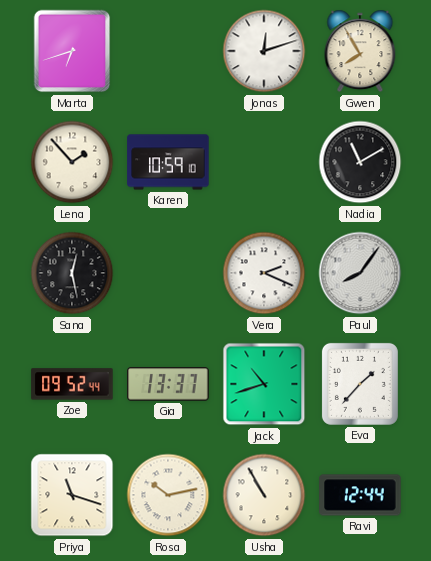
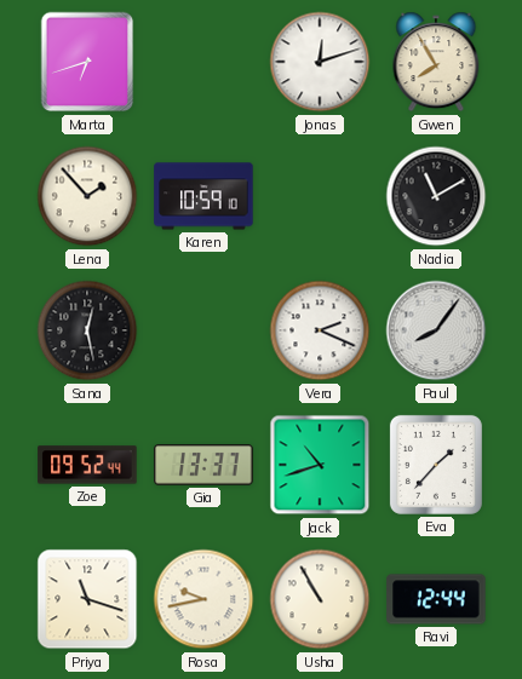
Rosa: 10:13 -> 9:43
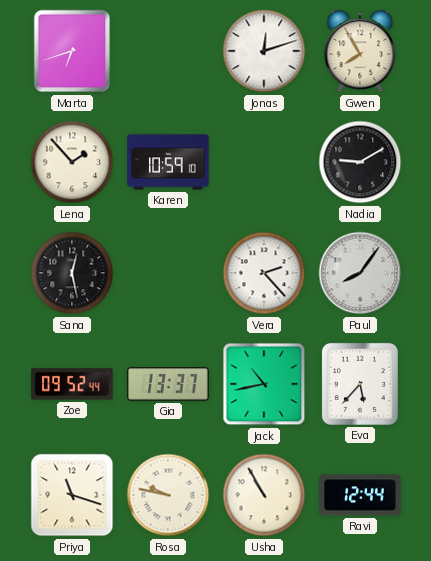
Nadia: 11:10 -> 9:10
Vera: 2:19 -> 2:23
Jack: 10:42 -> 10:43
Eva: 1:37 -> 5:37
Rosa: 9:43 -> 9:47
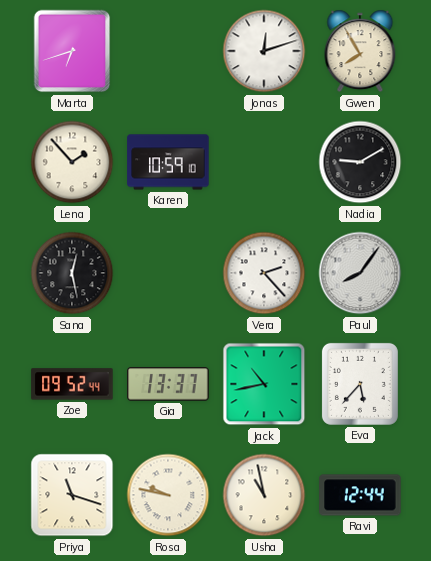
Usha: 10:55 -> 10:58
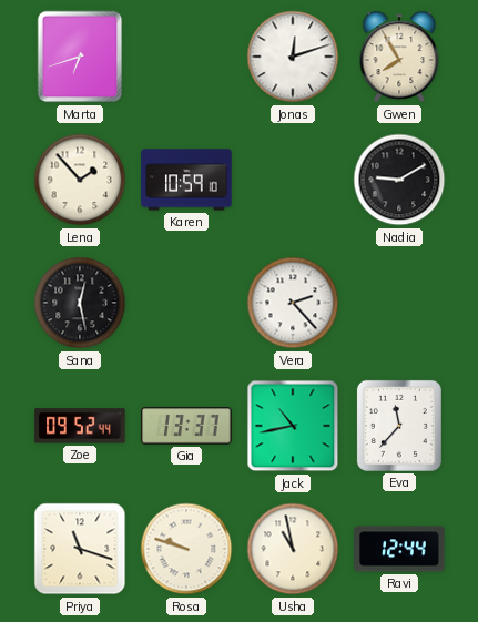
Paul: 8:06 -> none
Eva: 5:37 -> 11:37
Rosa: 9:47 -> 9:48
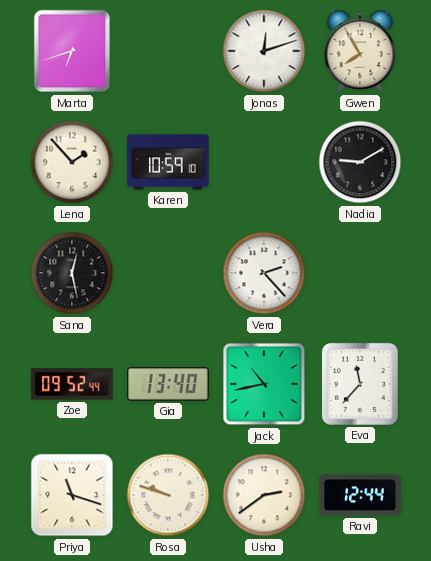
Gia: 13:37 -> 13:40
Usha: 10:58 -> 2:39
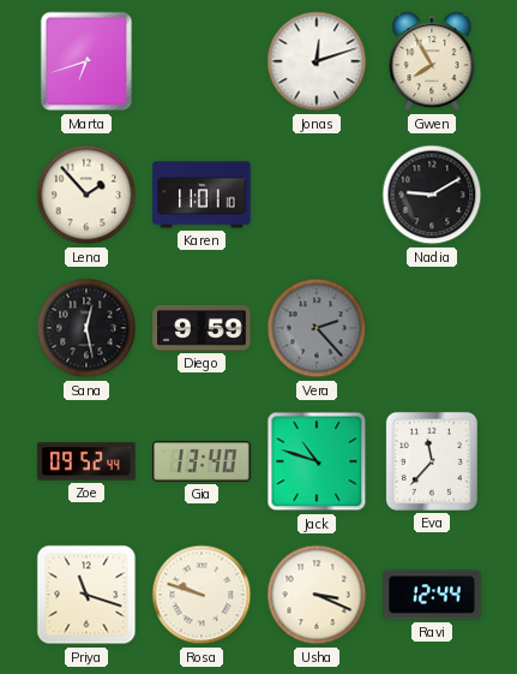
Karen: 10:59 -> 11:01
Diego: none -> 9:59
Vera dial: white -> grey
Jack: 10:43 -> 10:48
Usha: 2:39 -> 3:19
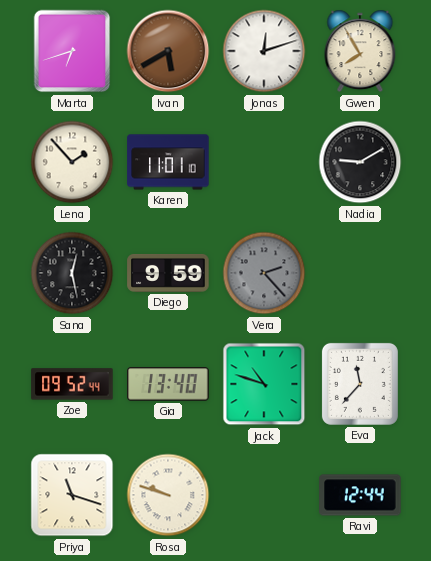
Ivan: none -> 5:40
Usha: 3:19 -> none
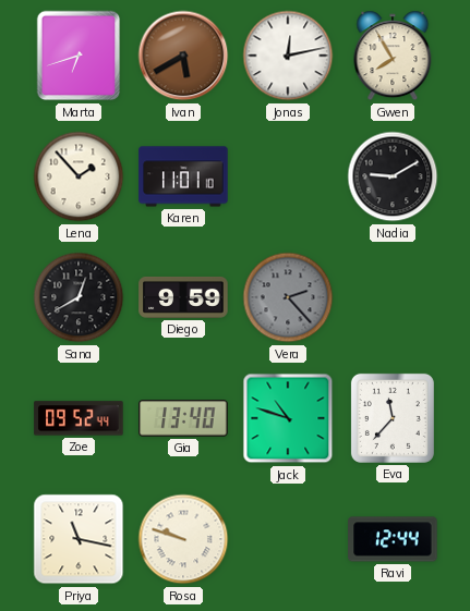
Jonas: 12:12 -> 12:13
Sana: 12:28 -> 12:40
Priya: 11:18 -> 11:17
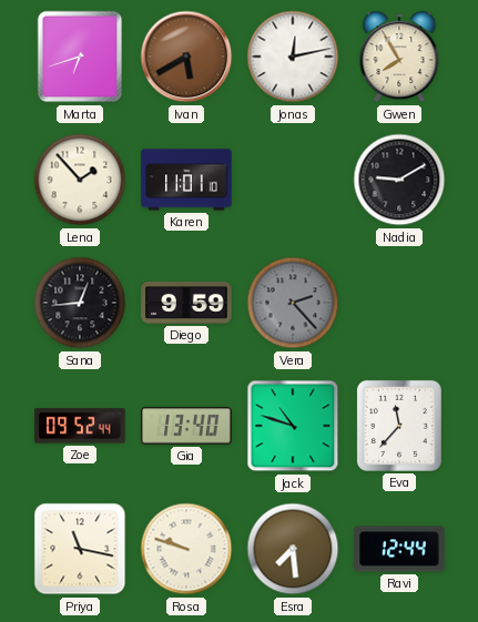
Sana: 12:40 -> 12:44
Esra: none -> 7:29
